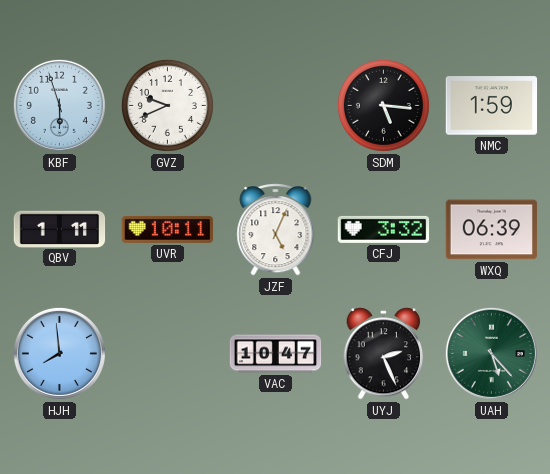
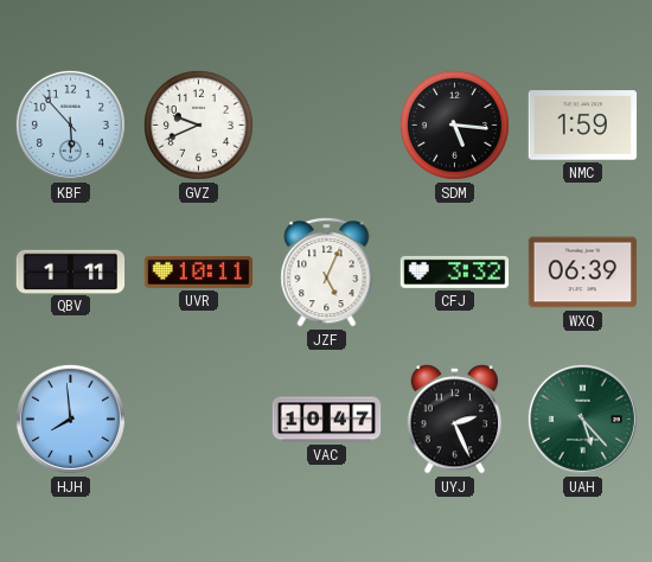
KBF: 5:57 -> 5:53
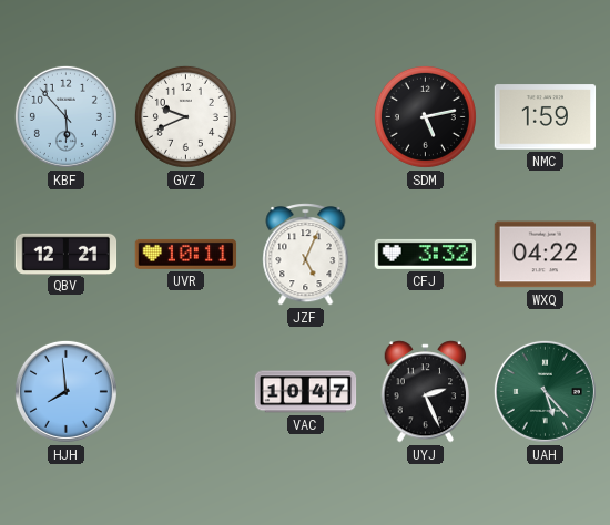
SDM: 5:16 -> 5:13
QBV: 1:11 -> 12:21
WXQ: 06:39 -> 04:22
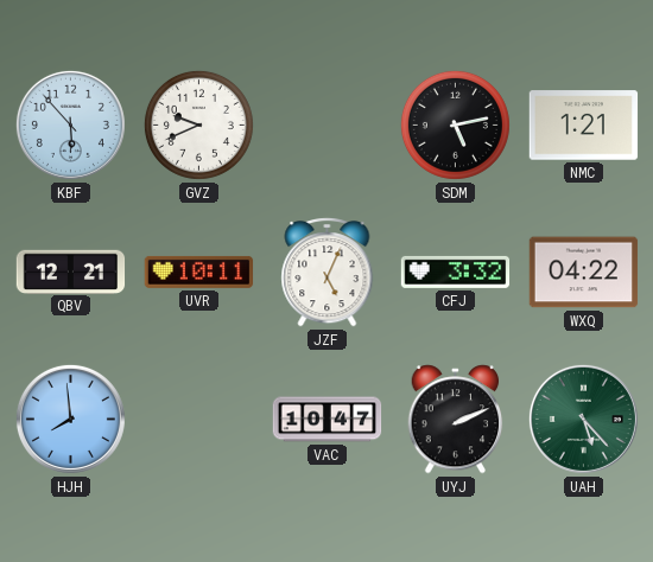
NMC: 1:59 -> 1:21
UYJ: 2:26 -> 2:11
